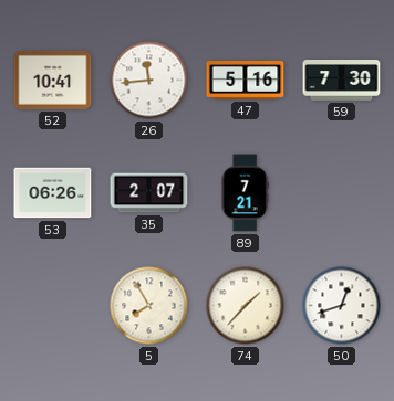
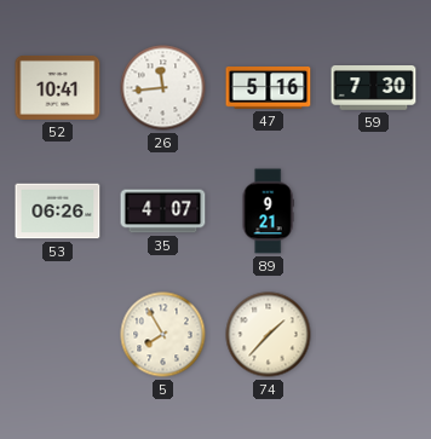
35: 2:07 -> 4:07
89: 7:21 -> 9:21
50: 12:42 -> none
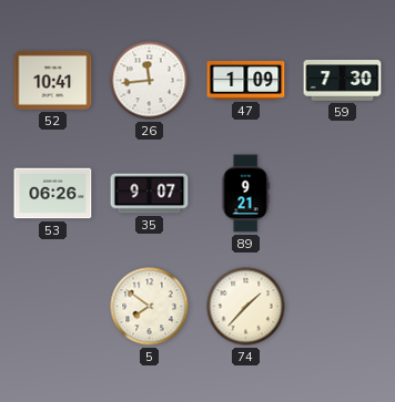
47: 5:16 -> 1:09
35: 4:07 -> 9:07
5: 7:55 -> 7:51
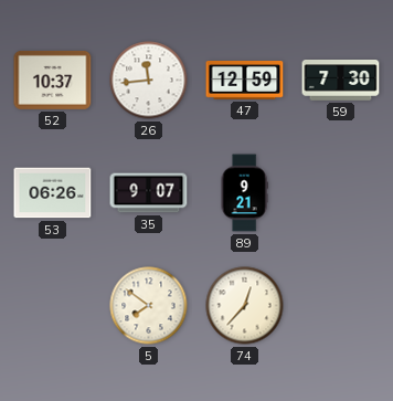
52: 10:41 -> 10:37
47: 1:09 -> 12:59
74: 1:37 -> 12:37
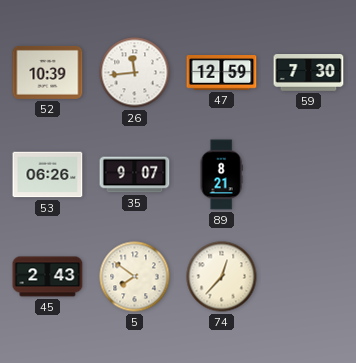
52: 10:37 -> 10:39
89: 9:21 -> 8:21
45: none -> 2:43
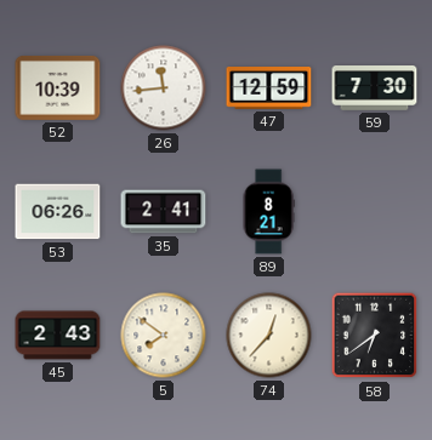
35: 9:07 -> 2:41
58: none -> 6:39
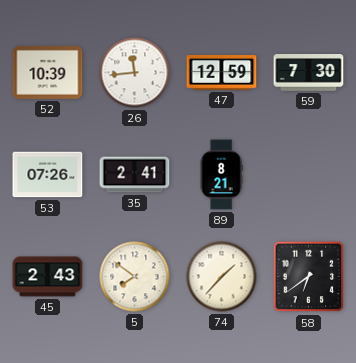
53: 06:26 -> 07:26
74: 12:37 -> 1:37
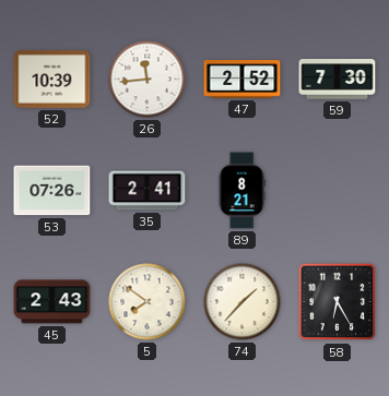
47: 12:59 -> 2:52
58: 6:39 -> 6:25
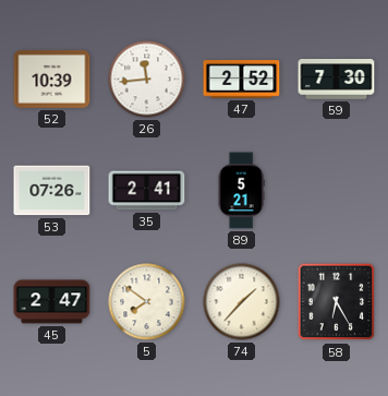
89: 8:21 -> 5:21
45: 2:43 -> 2:47
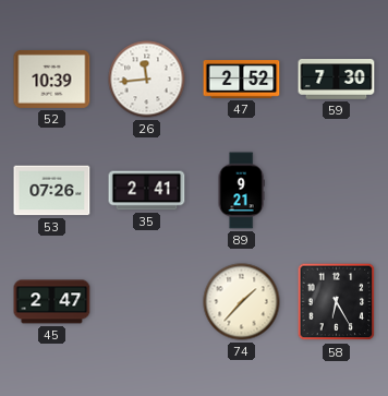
89: 5:21 -> 9:21
5: 7:51 -> none
